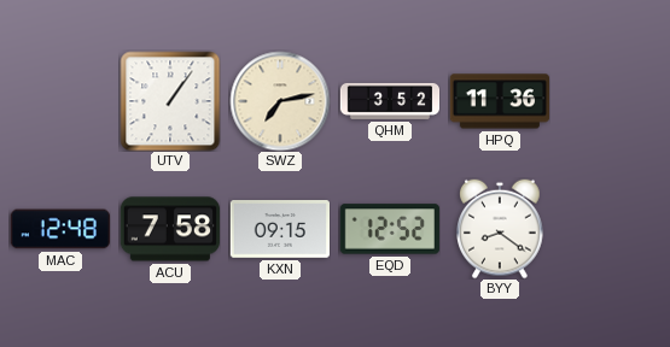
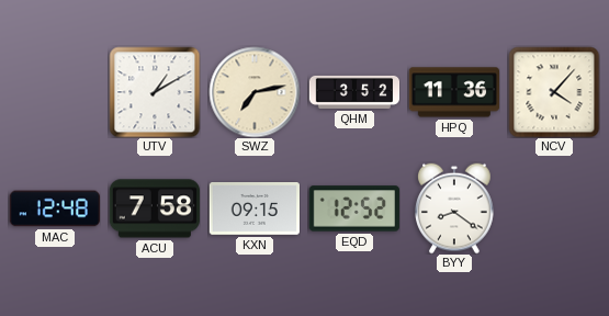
UTV: 1:06 -> 1:10
NCV: none -> 4:07
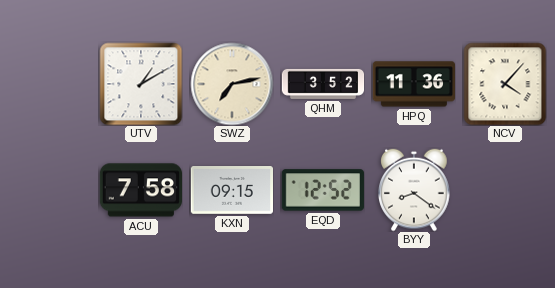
MAC: 12:48 -> none
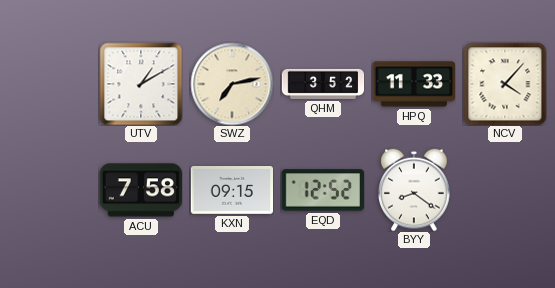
HPQ: 11:36 -> 11:33
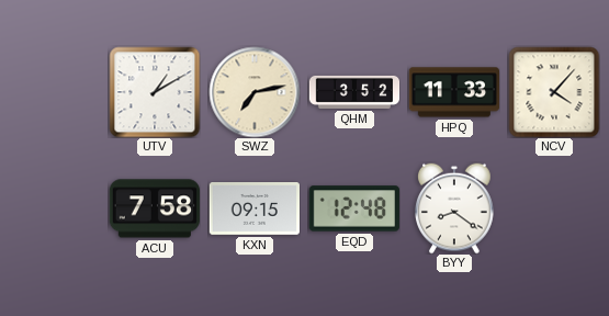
EQD: 12:52 -> 12:48
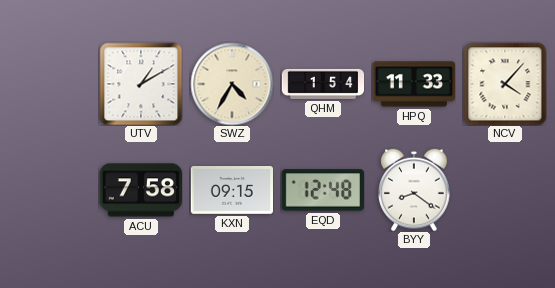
SWZ: 7:13 -> 4:35
QHM: 3:52 -> 1:54
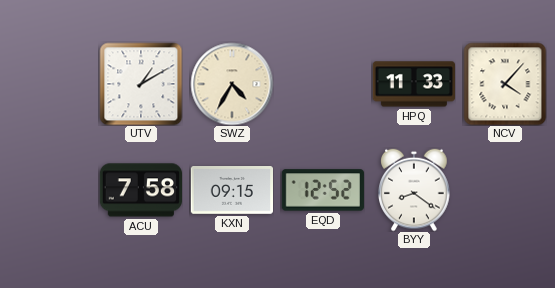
QHM: 1:54 -> none
EQD: 12:48 -> 12:52
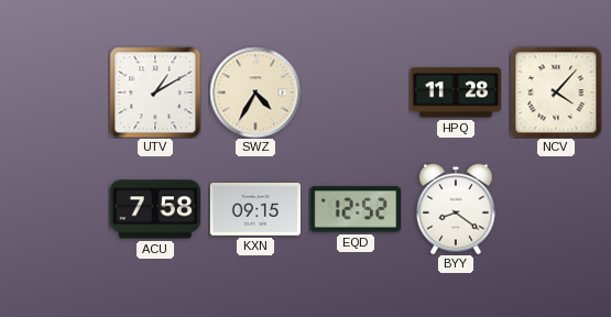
HPQ: 11:33 -> 11:28
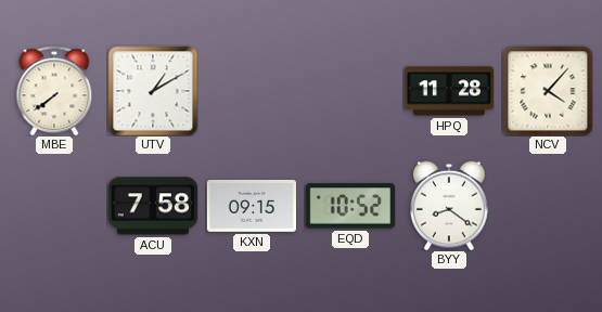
MBE: none -> 7:39
SWZ: 4:35 -> none
EQD: 12:52 -> 10:52
